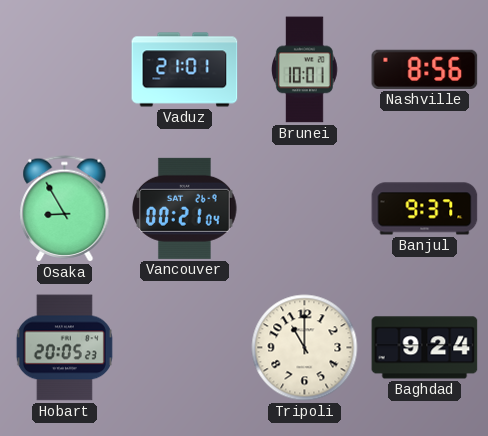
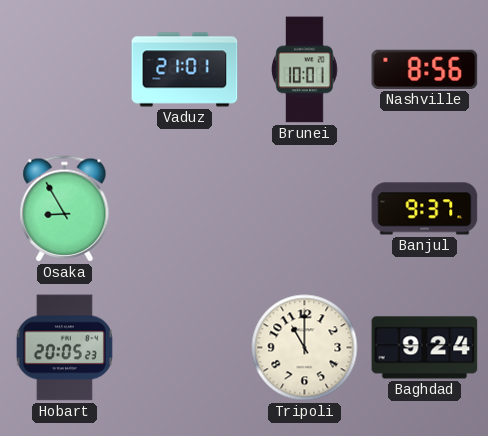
Vancouver: 00:21 -> none
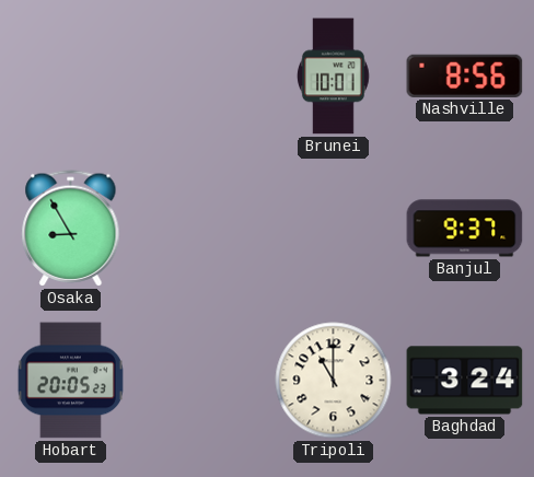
Vaduz: 21:01 -> none
Baghdad: 9:24 -> 3:24
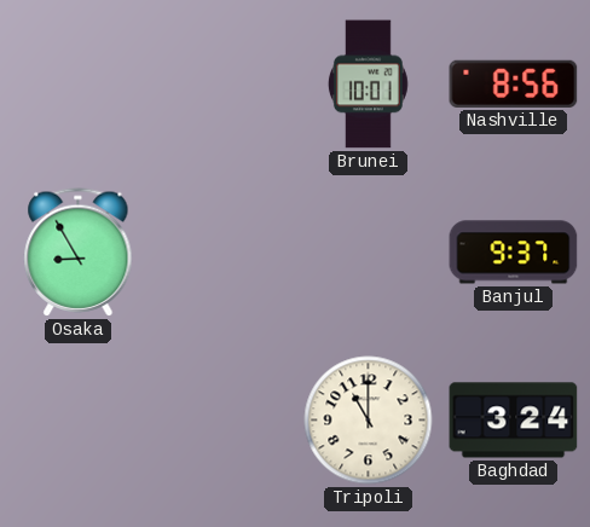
Hobart: 20:05 -> none
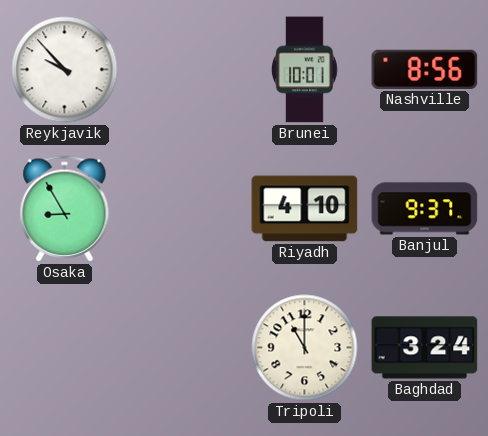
Reykjavik: none -> 9:53
Riyadh: none -> 4:10
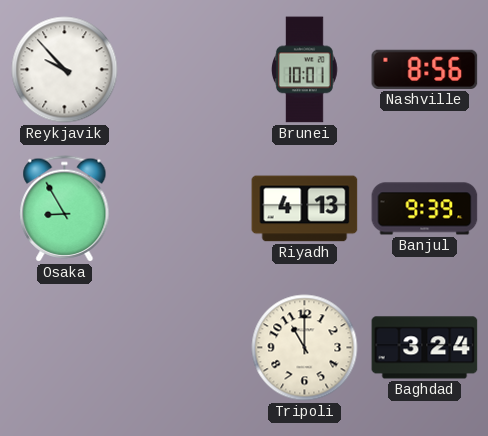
Riyadh: 4:10 -> 4:13
Banjul: 9:37 -> 9:39
